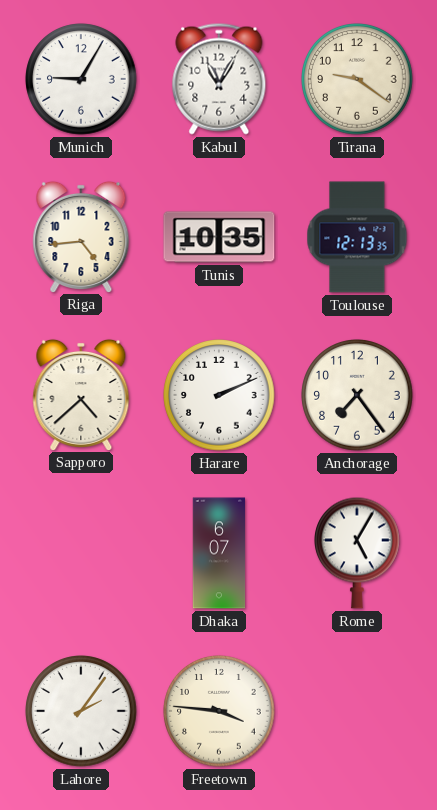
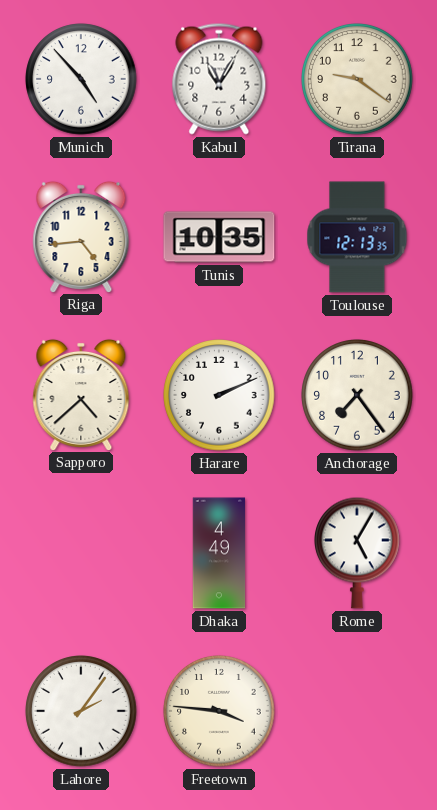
Munich: 9:05 -> 4:53
Dhaka: 6:07 -> 4:49
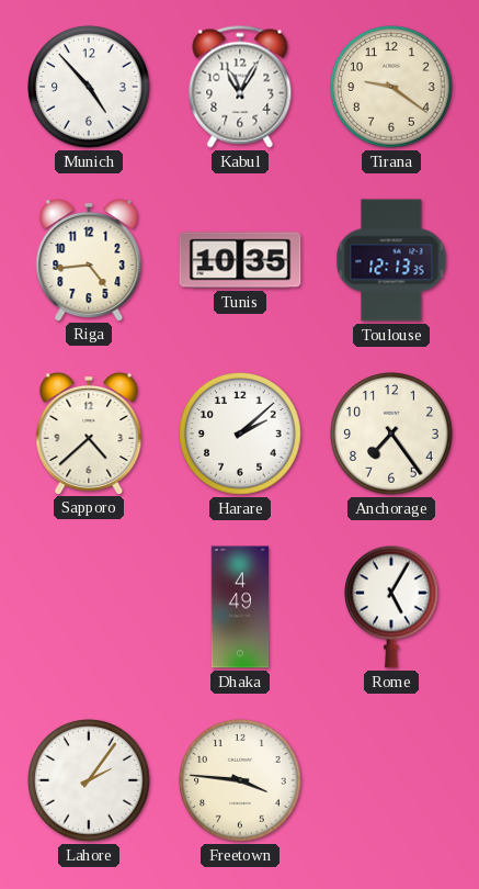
Harare: 2:11 -> 2:08
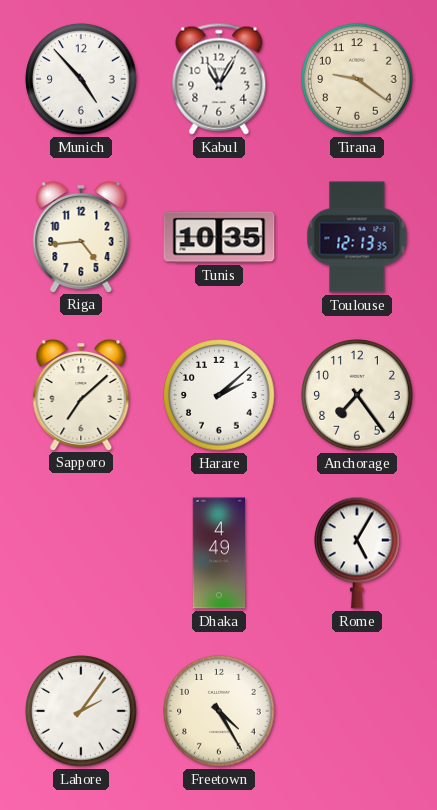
Sapporo: 4:38 -> 7:08
Freetown: 3:46 -> 4:25
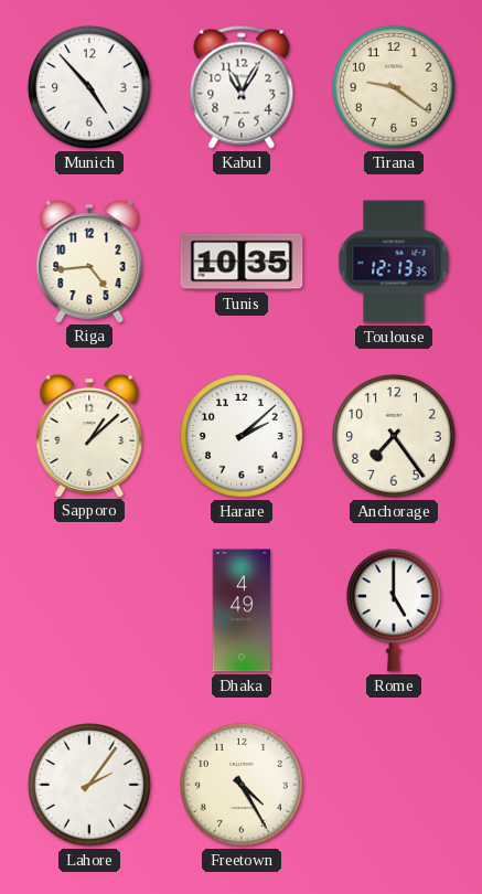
Sapporo: 7:08 -> 1:08
Rome: 5:05 -> 5:00
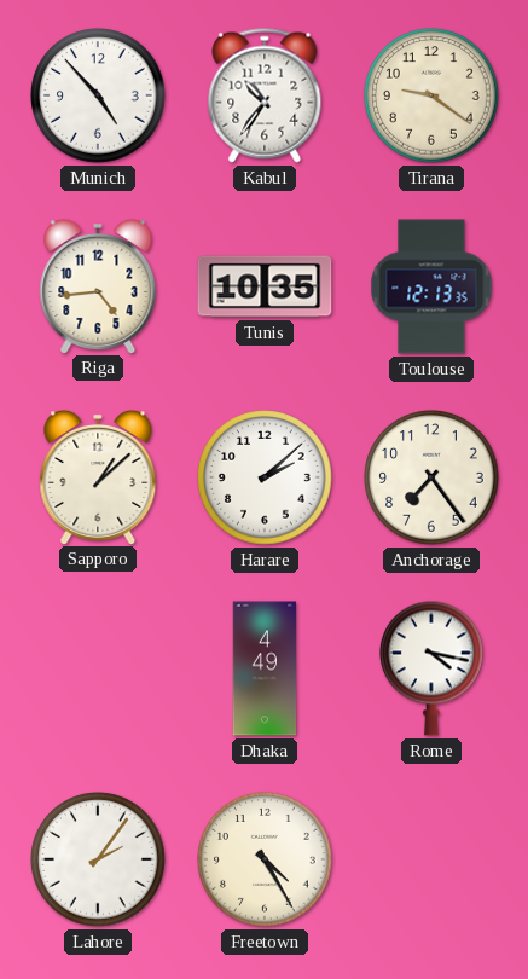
Kabul: 11:05 -> 10:36
Rome: 5:00 -> 4:17
